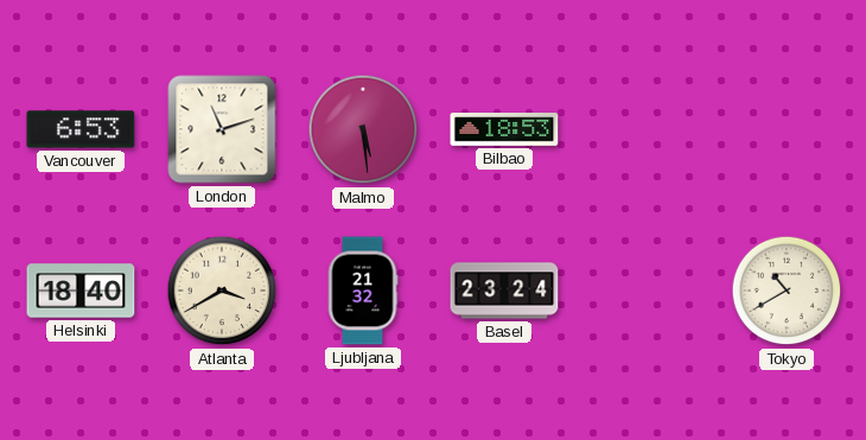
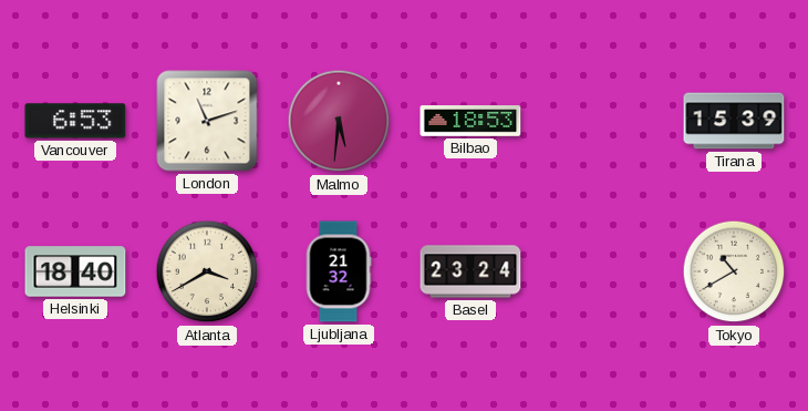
Malmo: 5:29 -> 5:31
Tirana: none -> 15:39
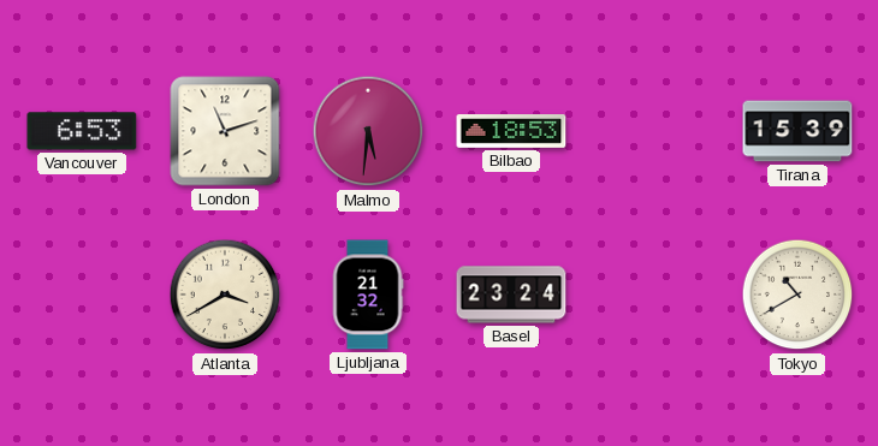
Helsinki: 18:40 -> none
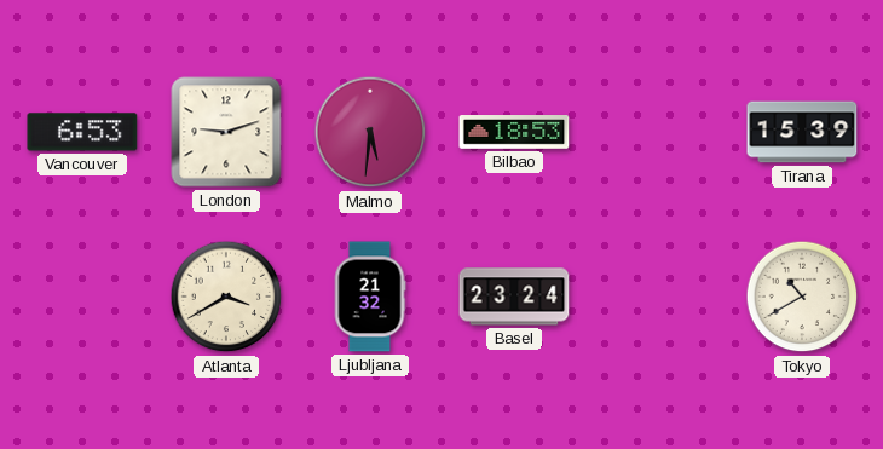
London: 11:12 -> 9:12
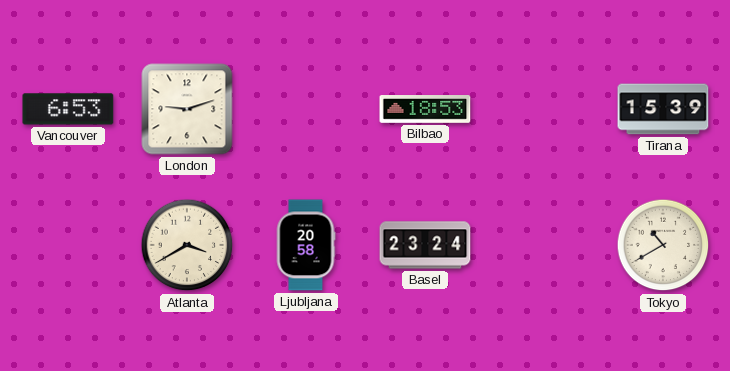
Malmo: 5:31 -> none
Ljubljana: 21:32 -> 20:58
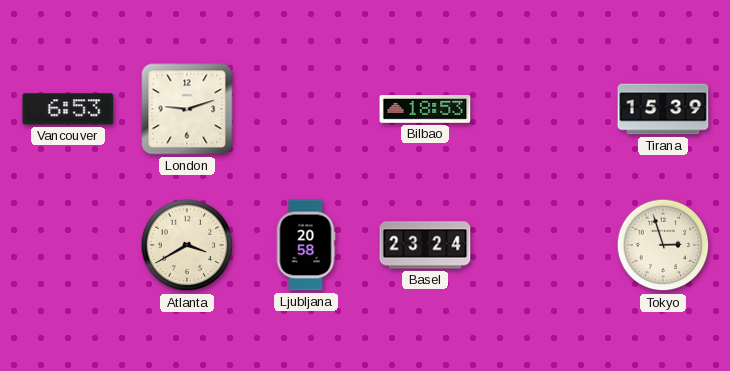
Tokyo: 10:40 -> 2:57
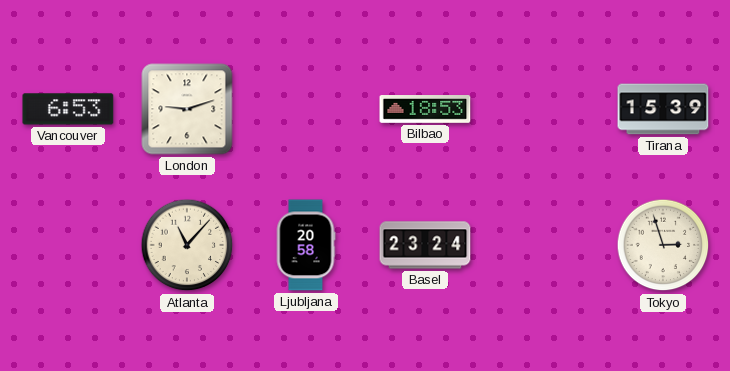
Atlanta: 3:40 -> 11:07
